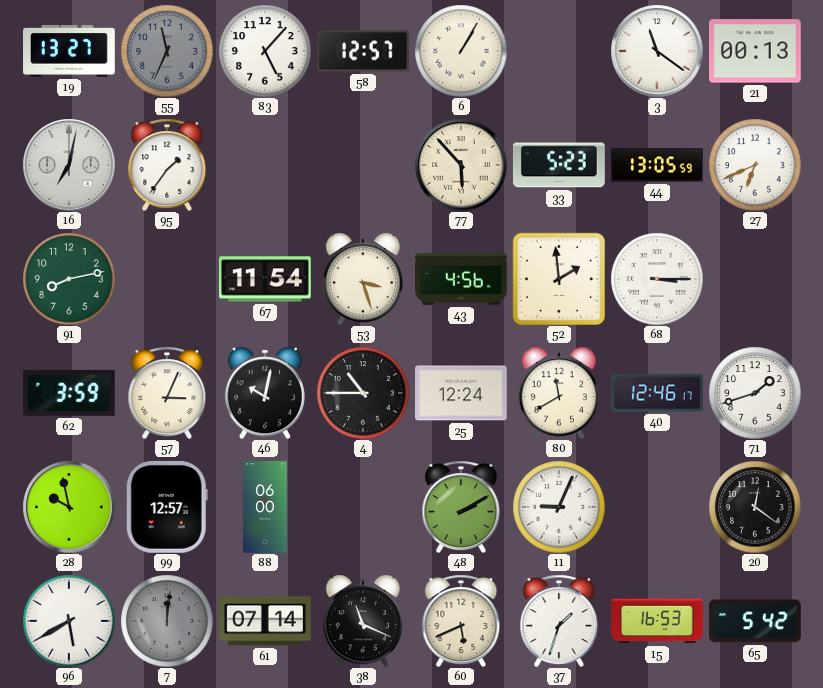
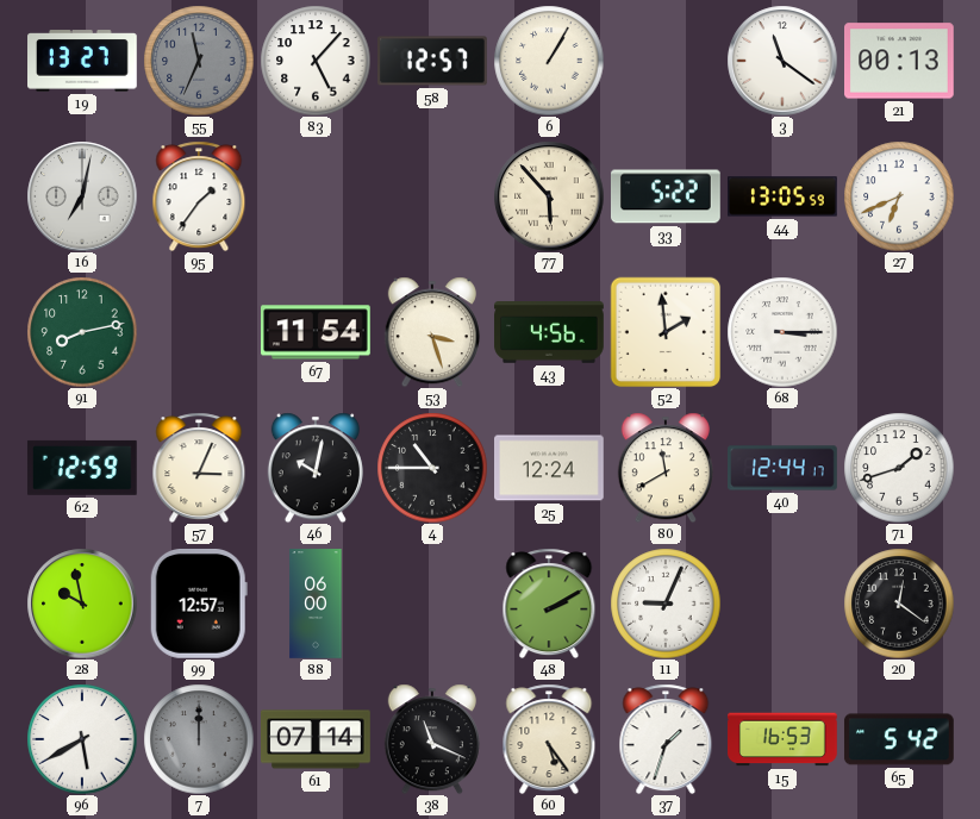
33: 5:23 -> 5:22
62: 3:59 -> 12:59
40: 12:46 -> 12:44
7: 12:01 -> 12:00
60: 5:41 -> 5:24
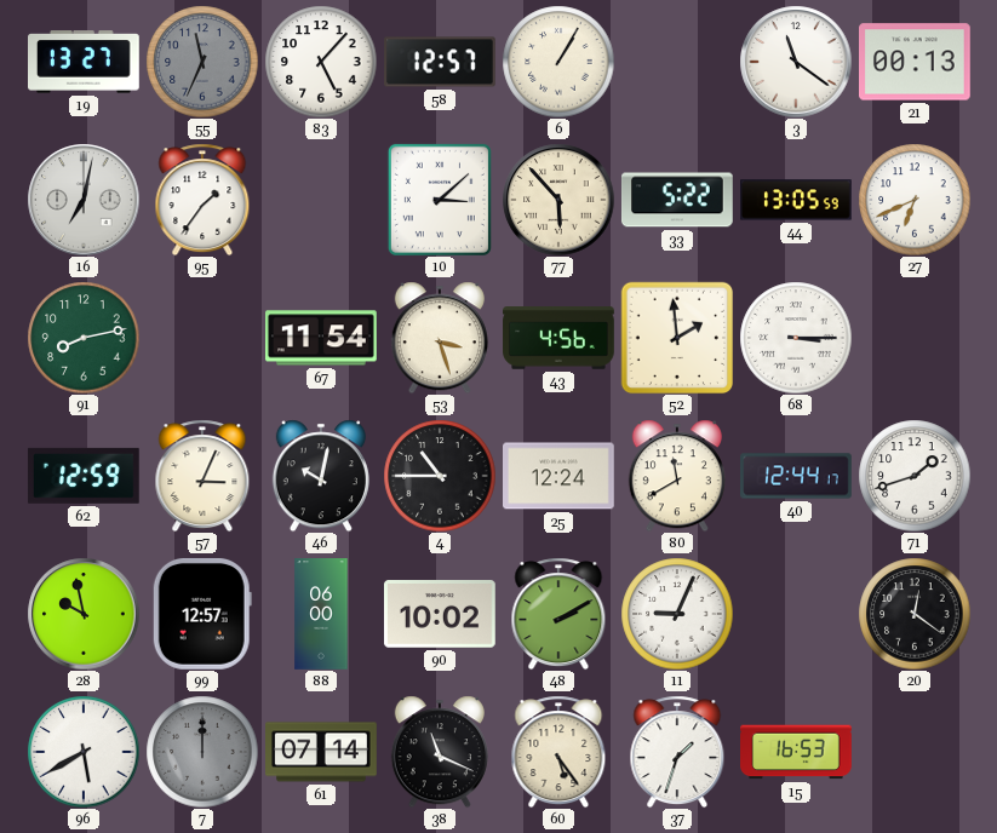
10: none -> 3:08
90: none -> 10:02
65: 5:42 -> none
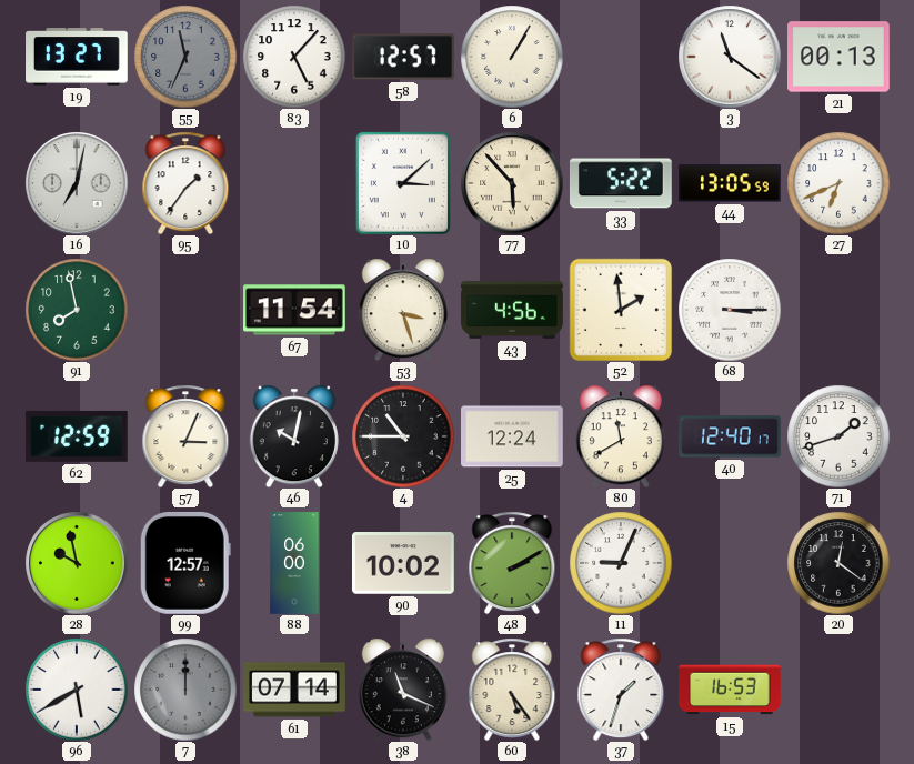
91: 8:13 -> 7:58
40: 12:44 -> 12:40
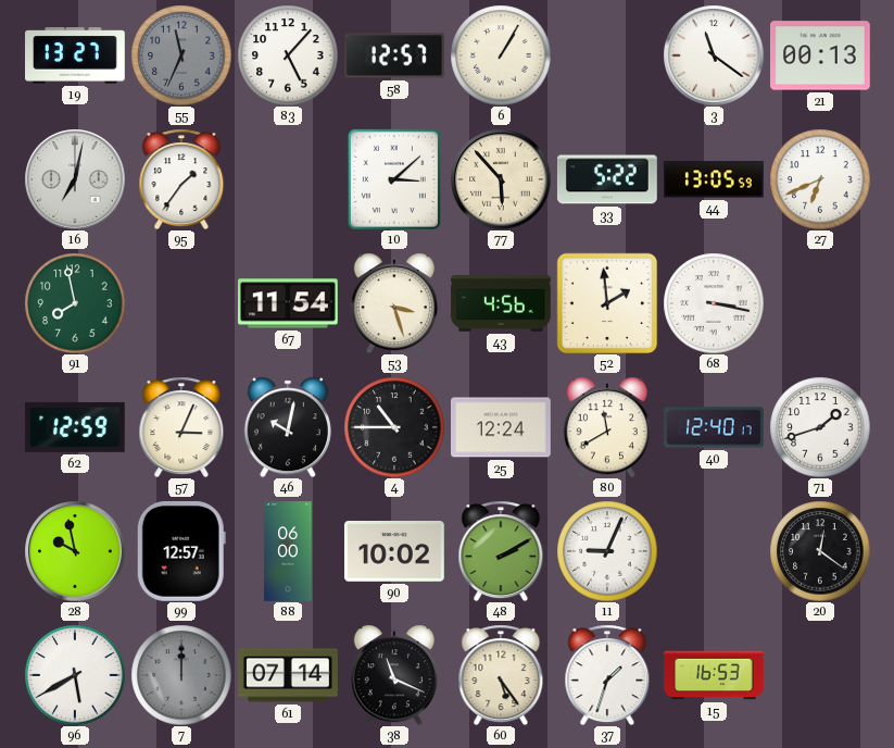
68: 3:15 -> 3:17
